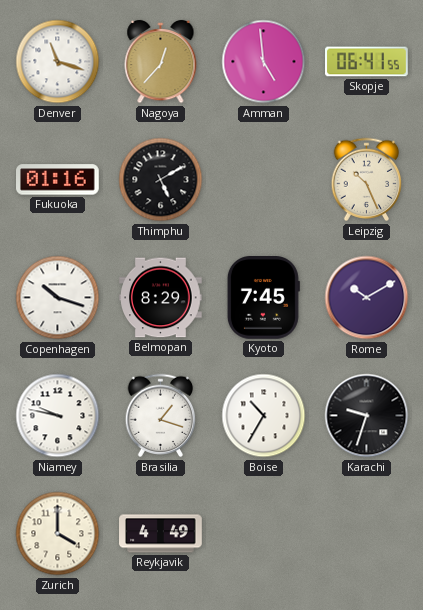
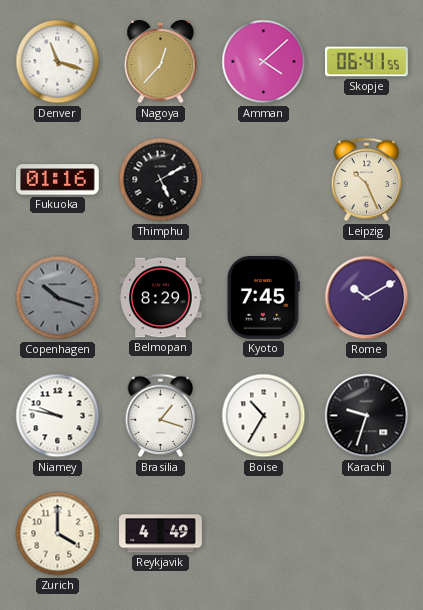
Amman: 4:59 -> 4:08
Copenhagen dial: white -> grey
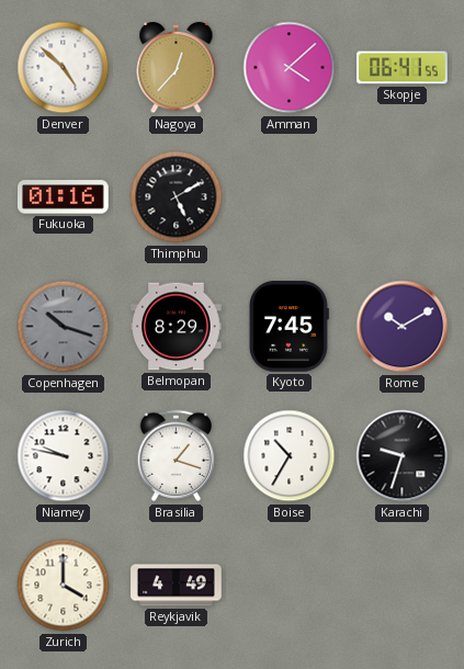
Denver: 11:18 -> 4:52
Leipzig: 10:26 -> none
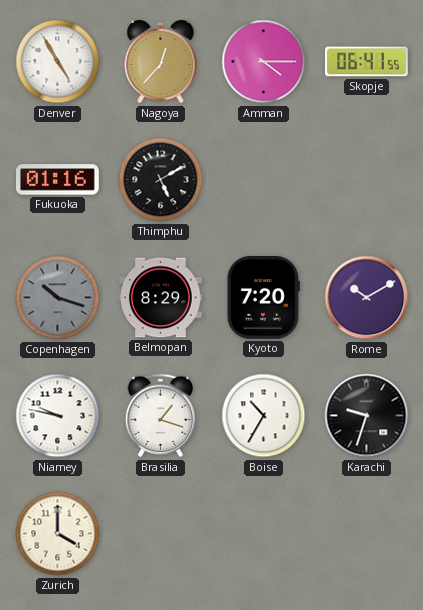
Denver: 4:52 -> 4:55
Amman: 4:08 -> 4:15
Kyoto: 7:45 -> 7:20
Reykjavik: 4:49 -> none
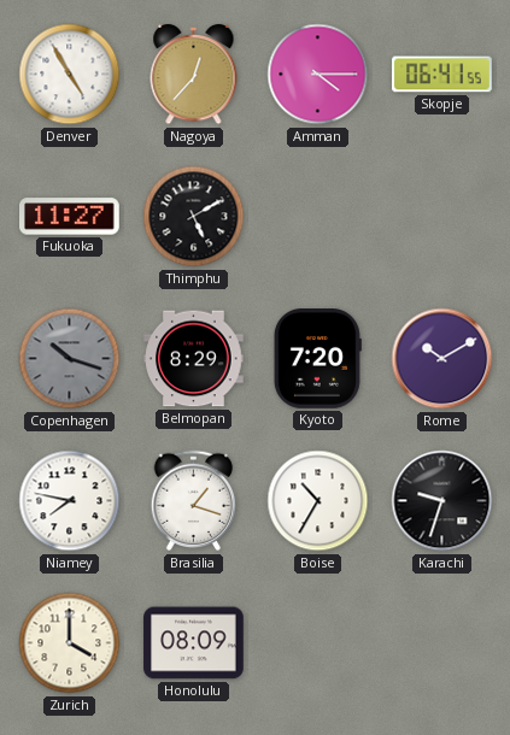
Fukuoka: 01:16 -> 11:27
Niamey: 9:47 -> 7:47
Honolulu: none -> 08:09
